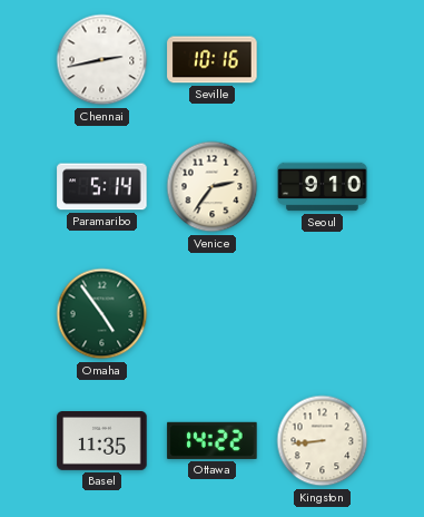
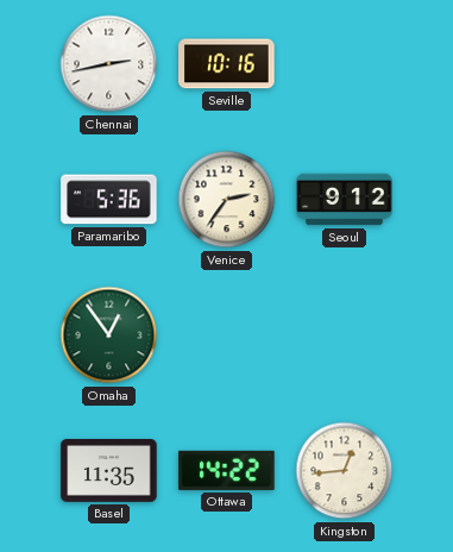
Paramaribo: 5:14 -> 5:36
Seoul: 9:10 -> 9:12
Omaha: 4:54 -> 12:54
Kingston: 8:44 -> 12:44
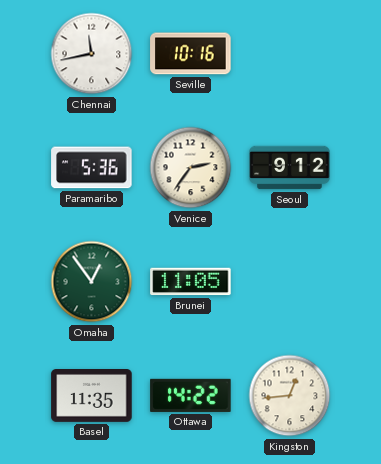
Chennai: 2:43 -> 11:43
Brunei: none -> 11:05
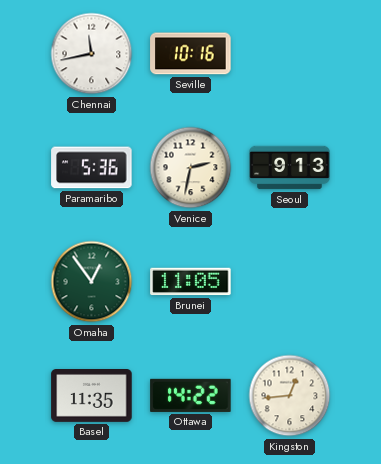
Venice: 2:36 -> 2:32
Seoul: 9:12 -> 9:13
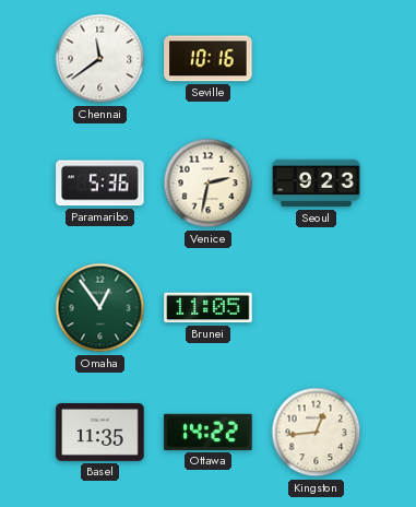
Chennai: 11:43 -> 11:39
Seoul: 9:13 -> 9:23
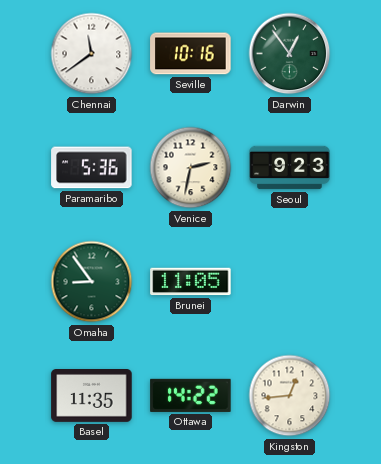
Darwin: none -> 12:54
Omaha: 12:54 -> 8:54
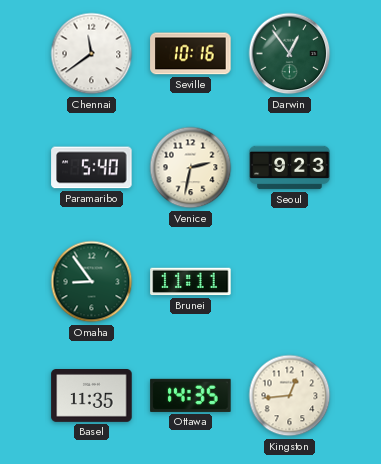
Paramaribo: 5:36 -> 5:40
Brunei: 11:05 -> 11:11
Ottawa: 14:22 -> 14:35
